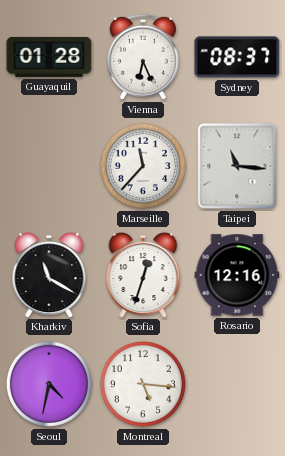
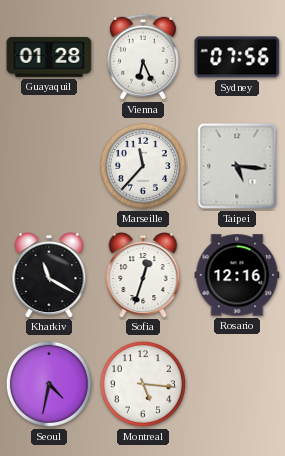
Sydney: 08:37 -> 07:56
Taipei: 11:16 -> 5:16
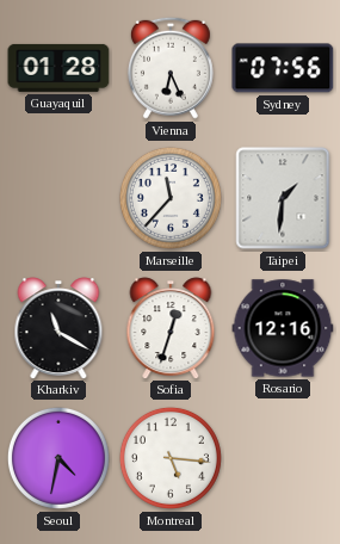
Taipei: 5:16 -> 1:31
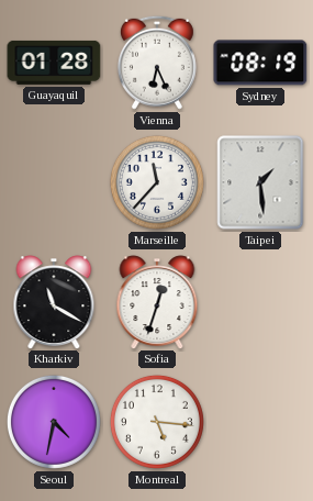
Sydney: 07:56 -> 08:19
Taipei: 1:31 -> 1:29
Rosario: 12:16 -> none
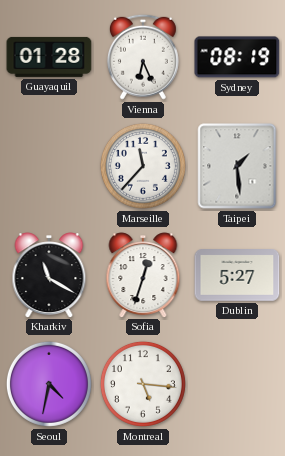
Dublin: none -> 5:27
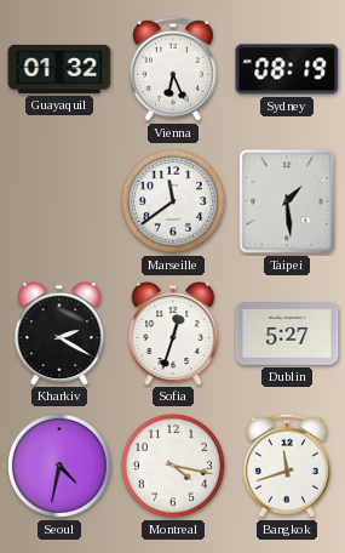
Guayaquil: 01:28 -> 01:32
Marseille: 11:37 -> 11:39
Kharkiv: 11:20 -> 2:20
Montreal: 5:16 -> 4:17
Bangkok: none -> 11:42
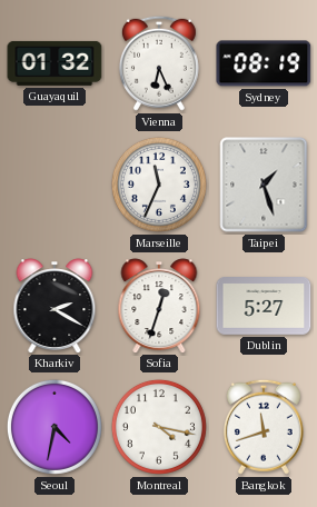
Marseille: 11:39 -> 11:34
Taipei: 1:29 -> 1:27
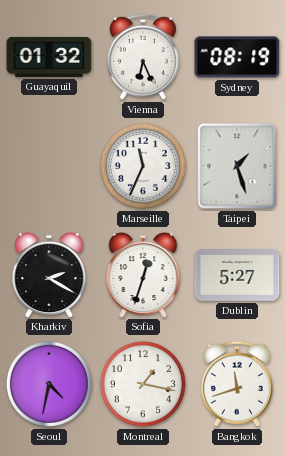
Montreal: 4:17 -> 1:17
